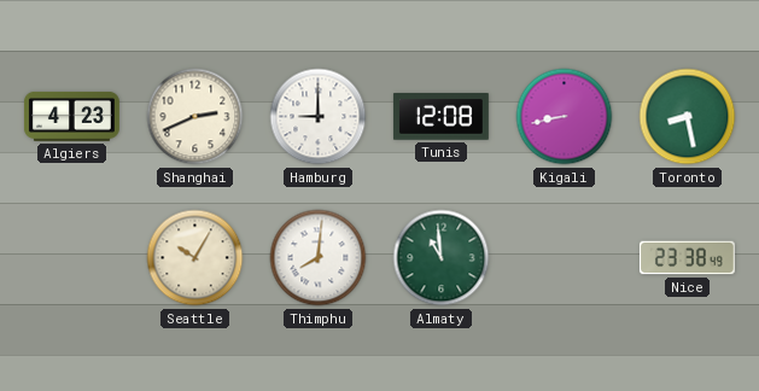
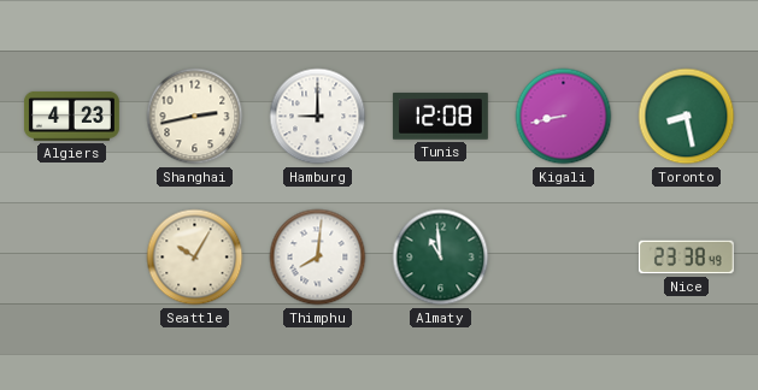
Shanghai: 2:41 -> 2:43
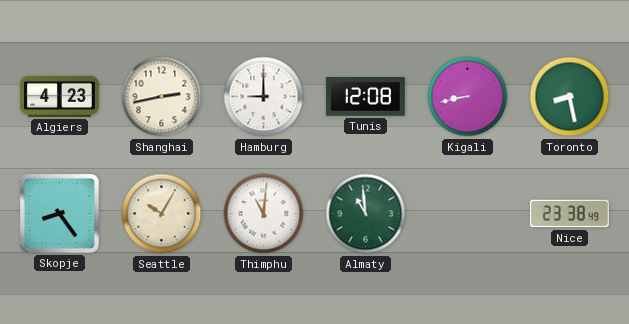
Skopje: none -> 8:24
Thimphu: 8:01 -> 11:01
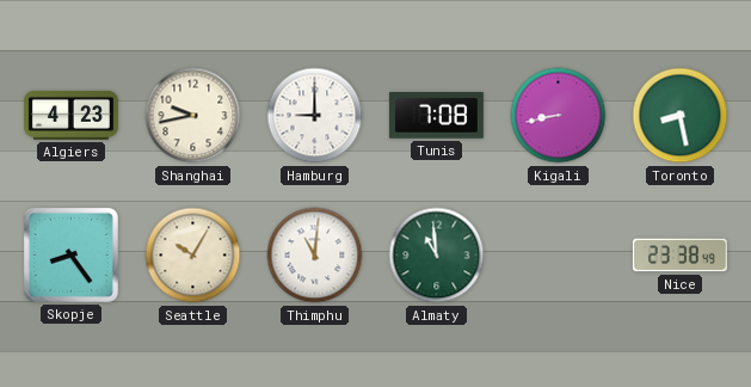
Shanghai: 2:43 -> 9:43
Tunis: 12:08 -> 7:08
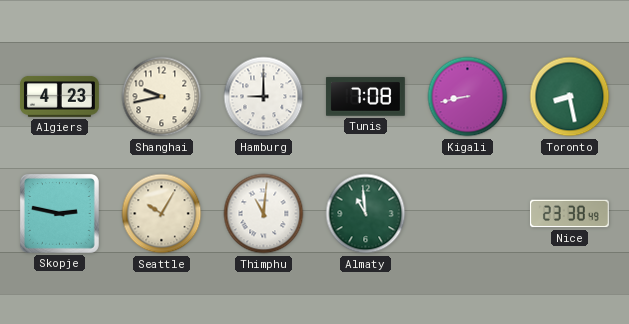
Skopje: 8:24 -> 2:47
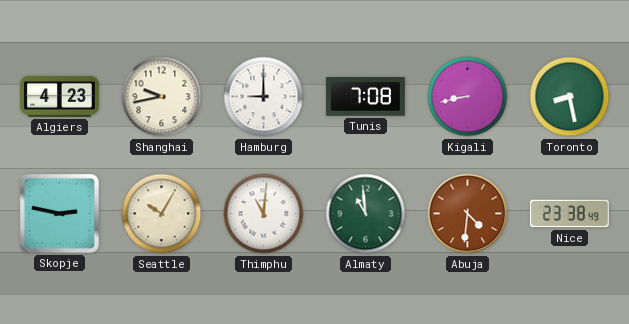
Abuja: none -> 4:31
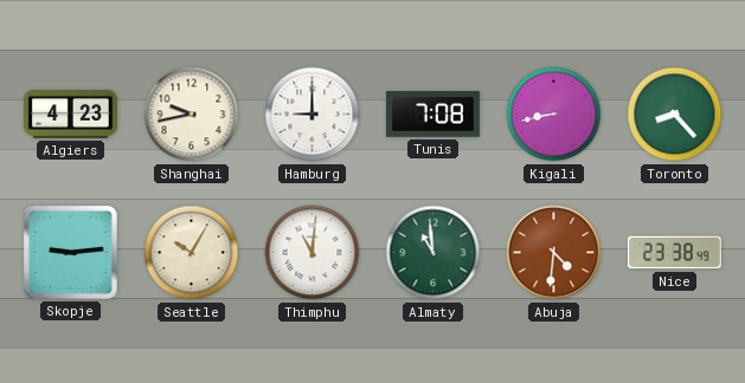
Toronto: 8:28 -> 8:23
Skopje: 2:47 -> 9:14
